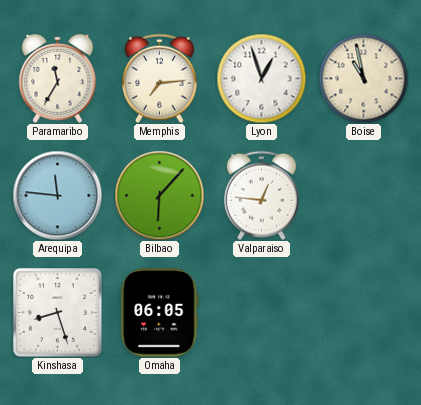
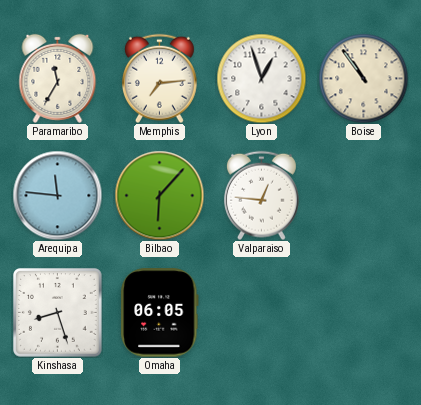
Boise: 10:58 -> 10:54
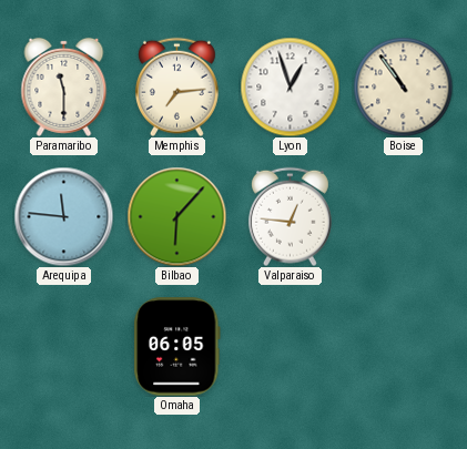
Paramaribo: 11:35 -> 11:30
Kinshasa: 8:27 -> none
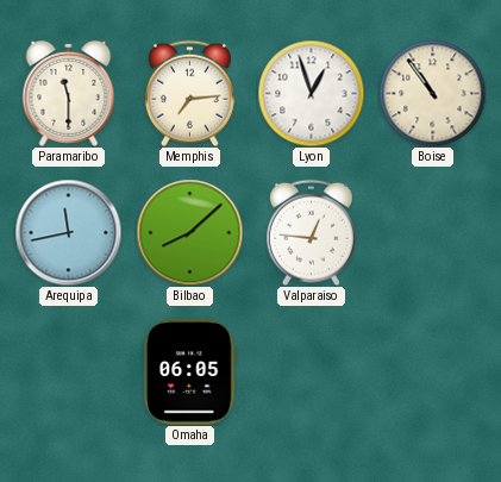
Arequipa: 11:46 -> 11:43
Bilbao: 6:07 -> 8:08
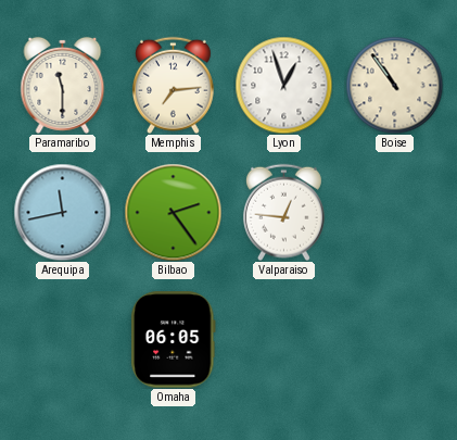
Bilbao: 8:08 -> 2:24
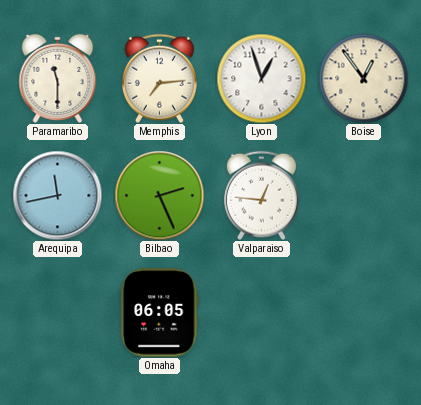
Boise: 10:54 -> 12:54
Bilbao: 2:24 -> 2:26
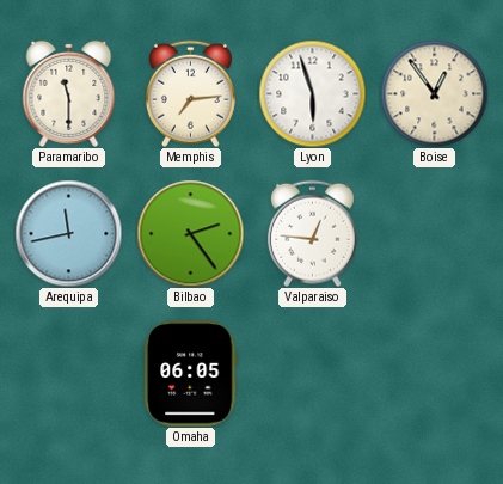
Lyon: 12:57 -> 5:57
Bilbao: 2:26 -> 2:24
